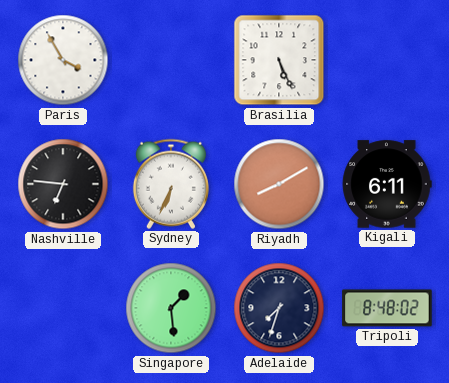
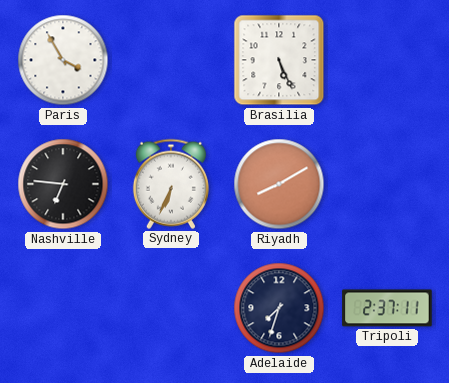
Kigali: 6:11 -> none
Singapore: 1:29 -> none
Tripoli: 8:48 -> 2:37
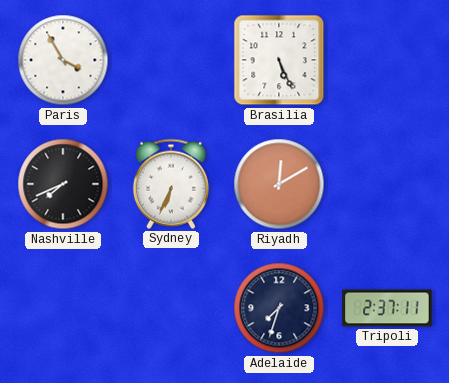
Nashville: 6:46 -> 7:41
Riyadh: 8:10 -> 12:10
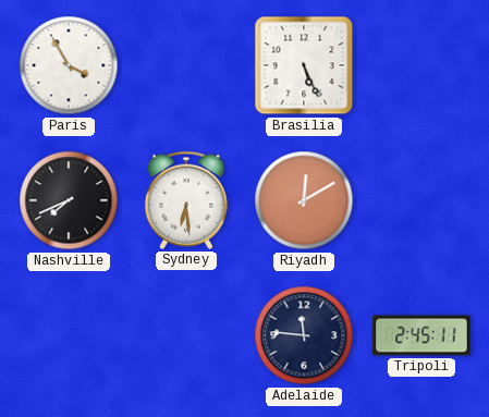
Sydney: 6:34 -> 6:29
Adelaide: 7:33 -> 11:46
Tripoli: 2:37 -> 2:45
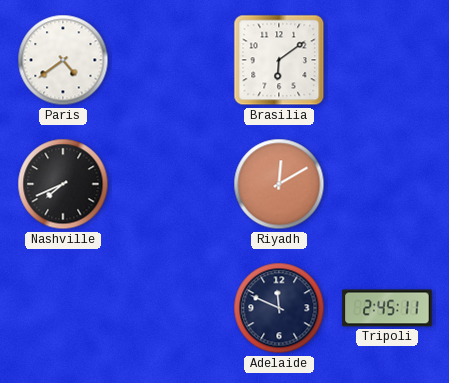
Paris: 3:55 -> 4:39
Brasilia: 5:26 -> 6:09
Sydney: 6:29 -> none
Adelaide: 11:46 -> 11:49
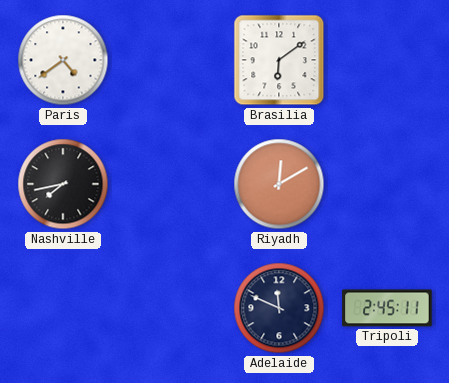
Nashville: 7:41 -> 7:43
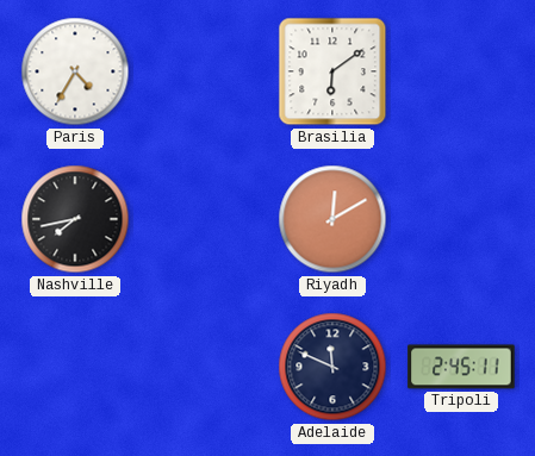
Paris: 4:39 -> 4:35
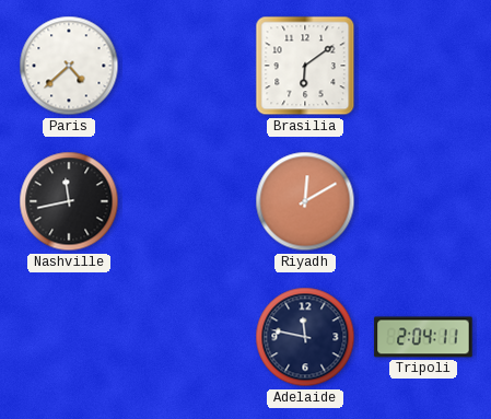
Paris: 4:35 -> 4:38
Nashville: 7:43 -> 11:43
Adelaide: 11:49 -> 11:47
Tripoli: 2:45 -> 2:04
